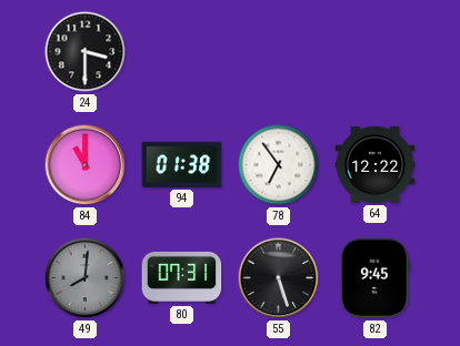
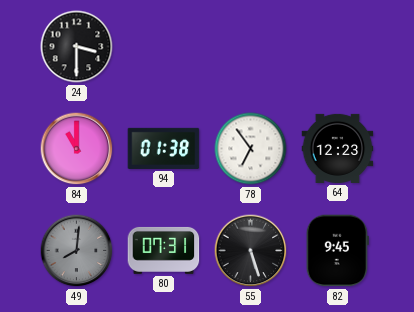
64: 12:22 -> 12:23
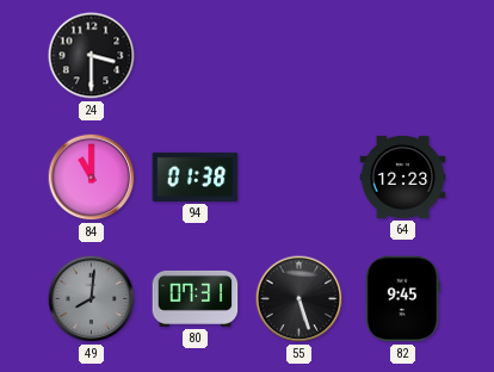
78: 6:54 -> none
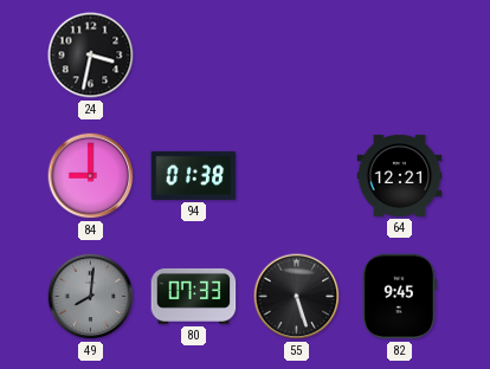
24: 3:30 -> 3:32
84: 11:00 -> 9:00
64: 12:23 -> 12:21
80: 07:31 -> 07:33
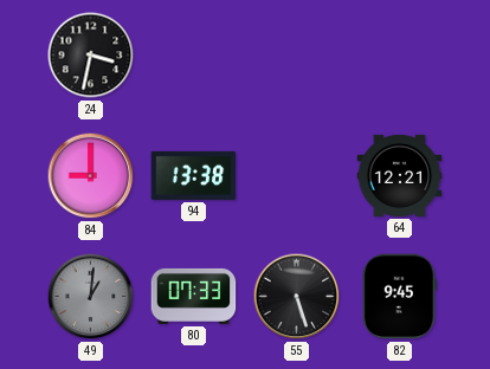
94: 01:38 -> 13:38
49: 8:01 -> 1:01
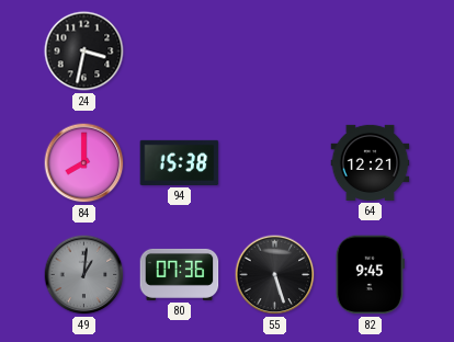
84: 9:00 -> 8:00
94: 13:38 -> 15:38
80: 07:33 -> 07:36
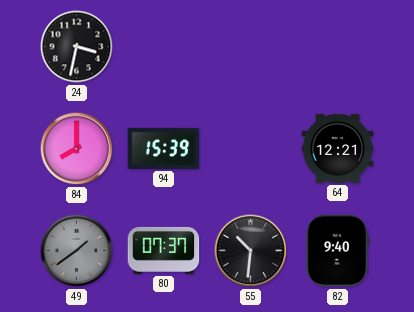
94: 15:38 -> 15:39
49: 1:01 -> 1:39
80: 07:36 -> 07:37
55: 5:27 -> 10:31
82: 9:45 -> 9:40
